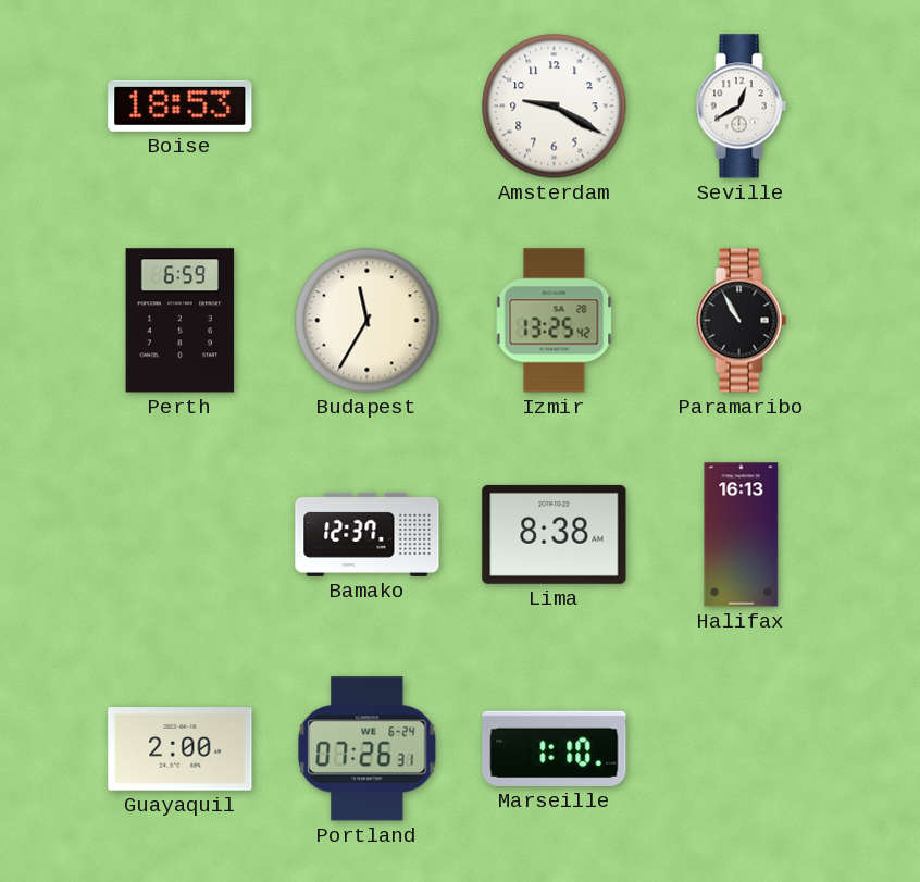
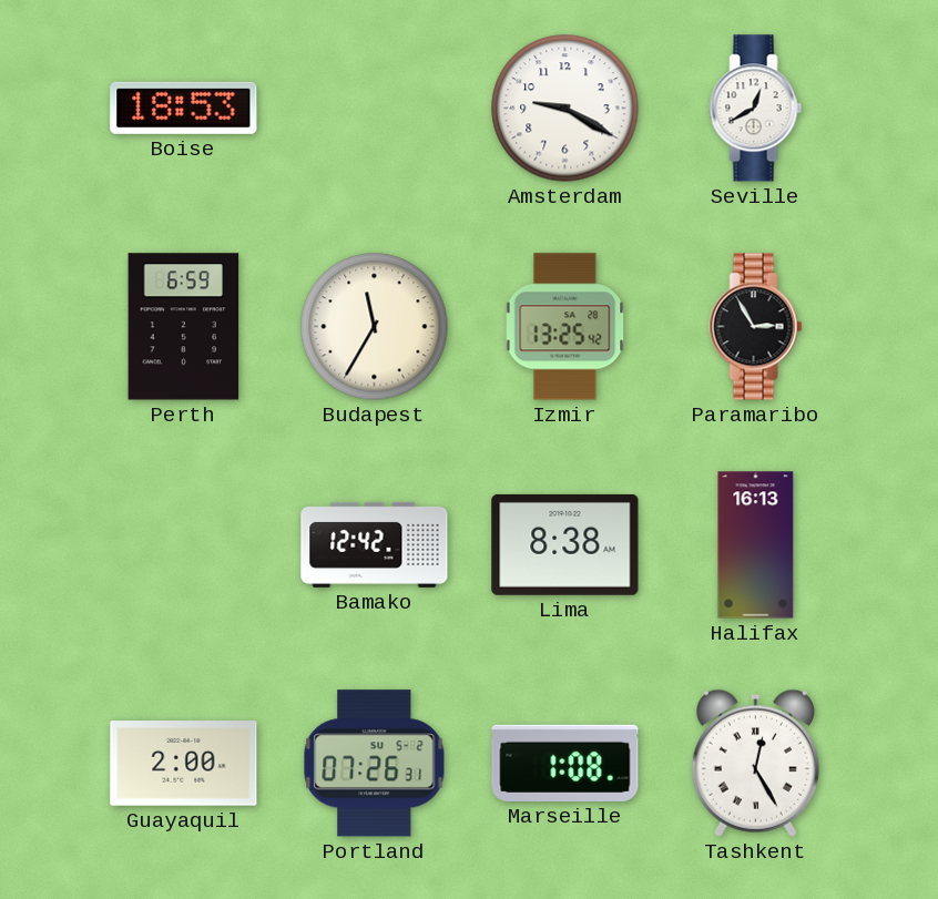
Paramaribo: 10:55 -> 2:55
Bamako: 12:37 -> 12:42
Portland date: WE 6-24 -> SU 5-2
Marseille: 1:10 -> 1:08
Tashkent: none -> 12:25
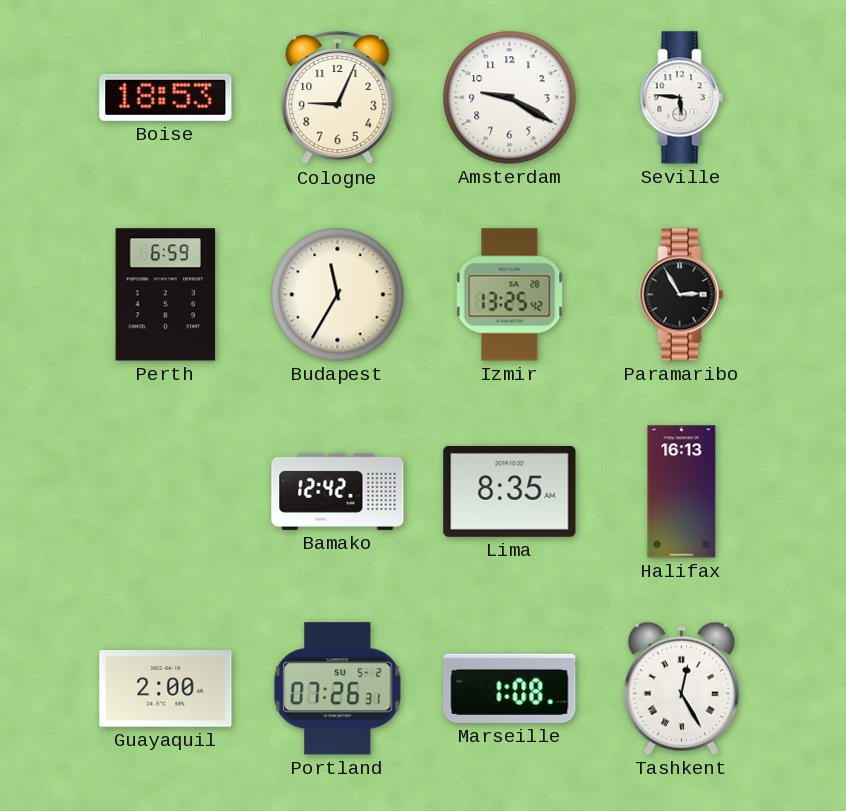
Cologne: none -> 9:04
Seville: 12:40 -> 5:46
Lima: 8:38 -> 8:35
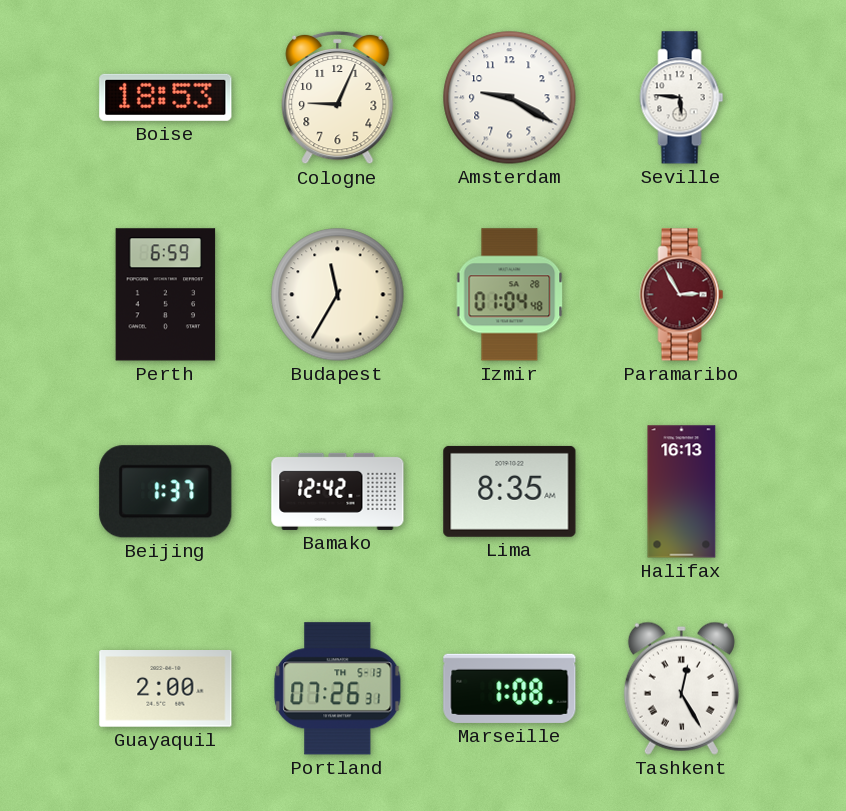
Izmir: 13:25 -> 01:04
Paramaribo dial: black -> burgundy
Beijing: none -> 1:37
Portland date: SU 5-2 -> TH 5-13
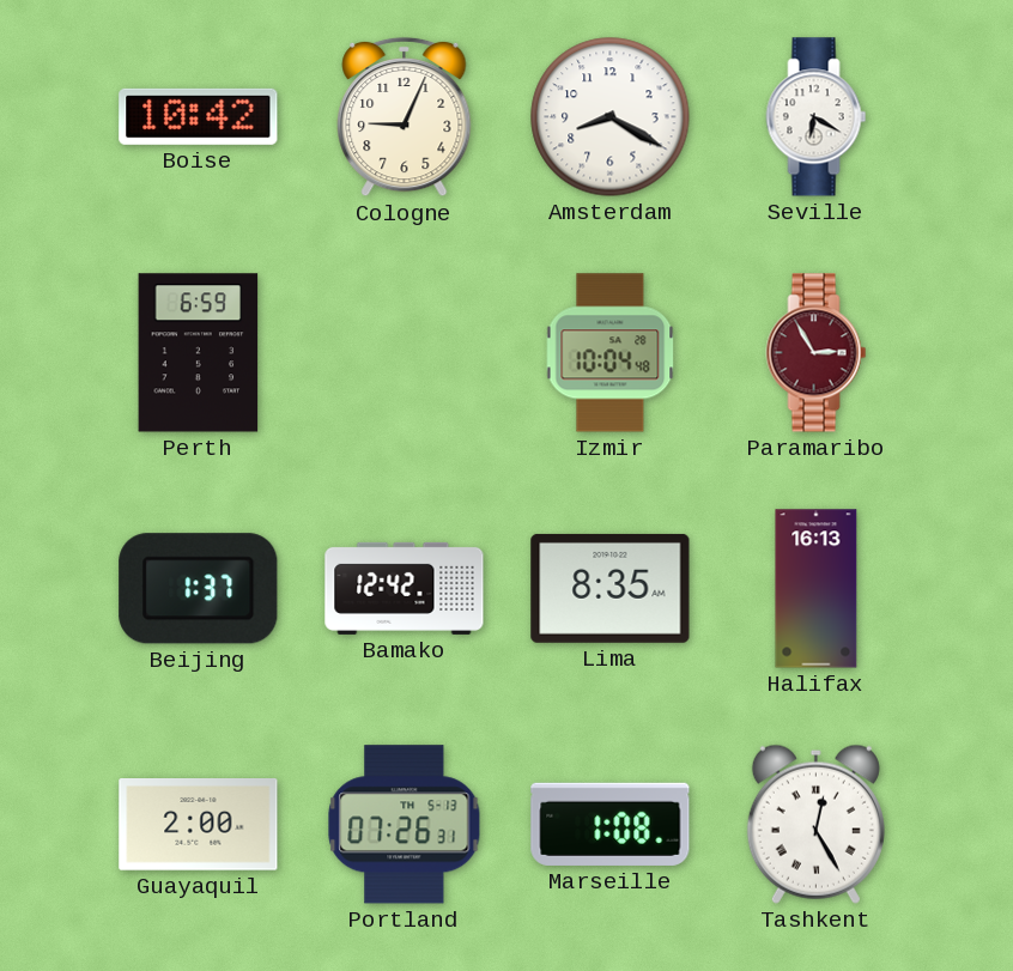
Boise: 18:53 -> 10:42
Amsterdam: 9:20 -> 8:20
Seville: 5:46 -> 6:20
Budapest: 11:35 -> none
Izmir: 01:04 -> 10:04
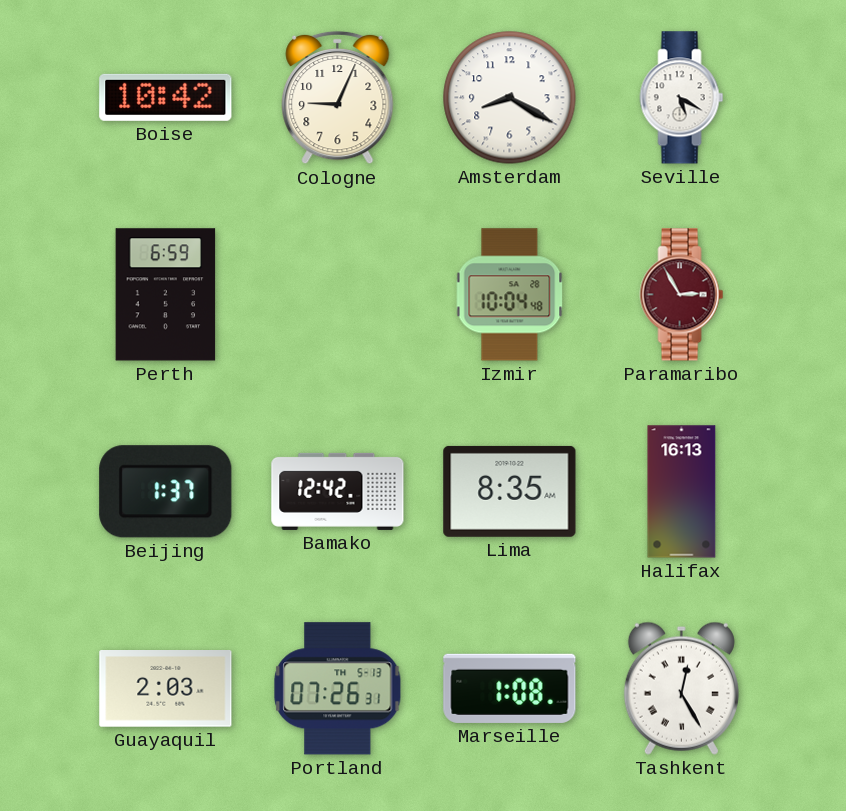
Seville: 6:20 -> 5:20
Guayaquil: 2:00 -> 2:03
